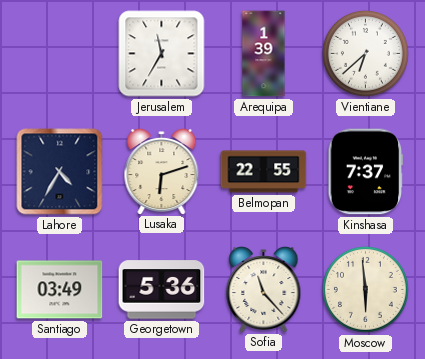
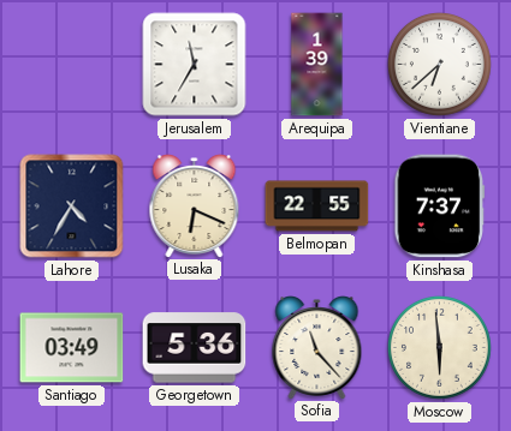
Lusaka: 6:12 -> 6:19
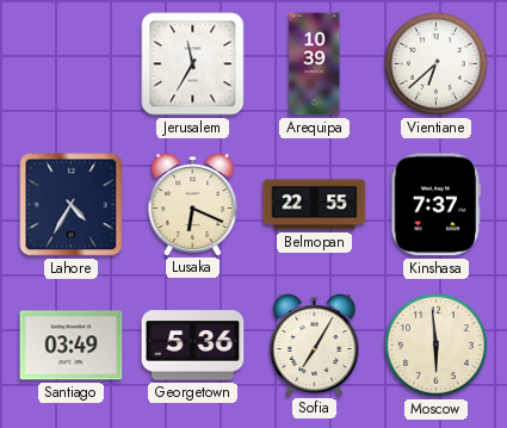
Arequipa: 1:39 -> 10:39
Sofia: 11:23 -> 7:05
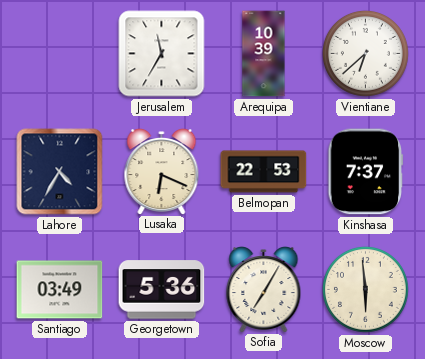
Belmopan: 22:55 -> 22:53
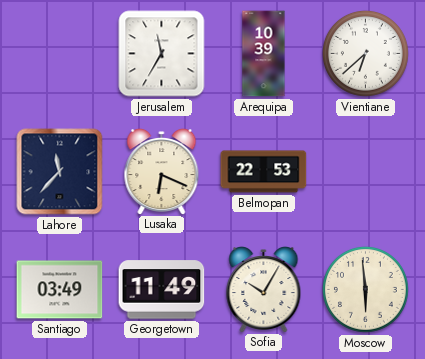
Lahore: 4:35 -> 11:37
Kinshasa: 7:37 -> none
Georgetown: 5:36 -> 11:49
Sofia: 7:05 -> 10:05
